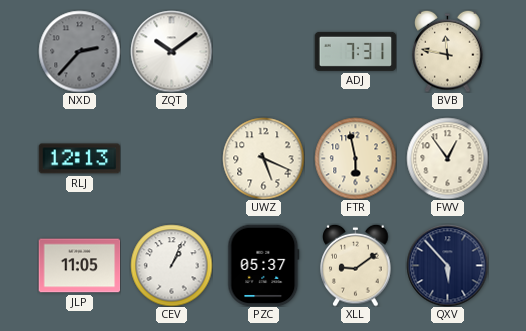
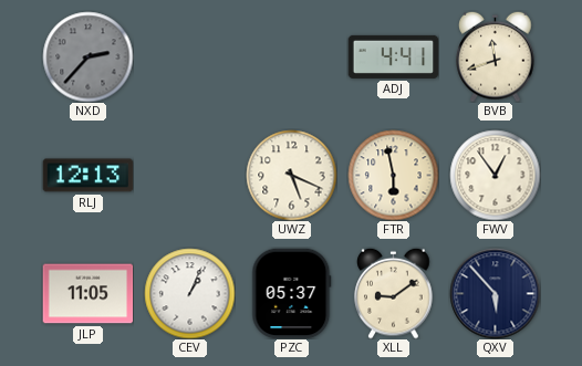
ZQT: 10:09 -> none
ADJ: 7:31 -> 4:41
BVB: 11:47 -> 11:42
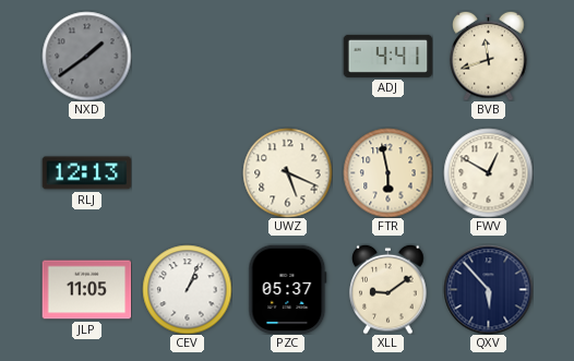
NXD: 2:37 -> 1:39
FWV: 12:54 -> 12:50
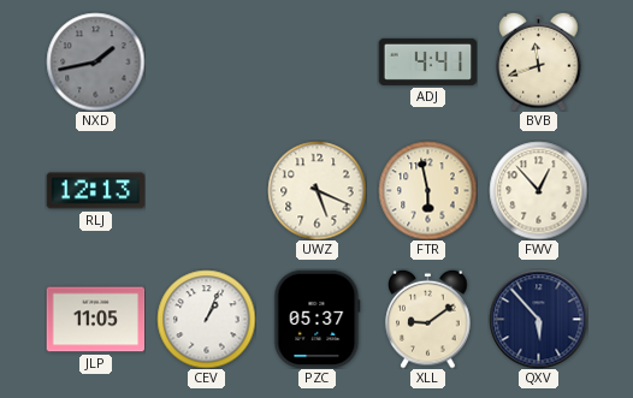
NXD: 1:39 -> 1:43
FWV: 12:50 -> 12:53
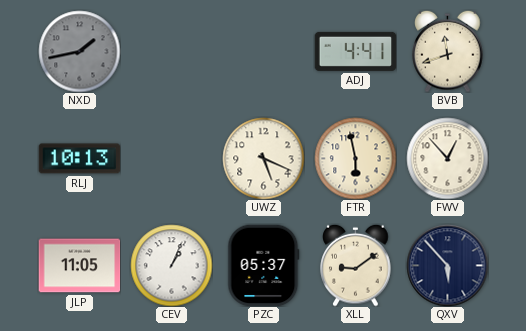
RLJ: 12:13 -> 10:13
